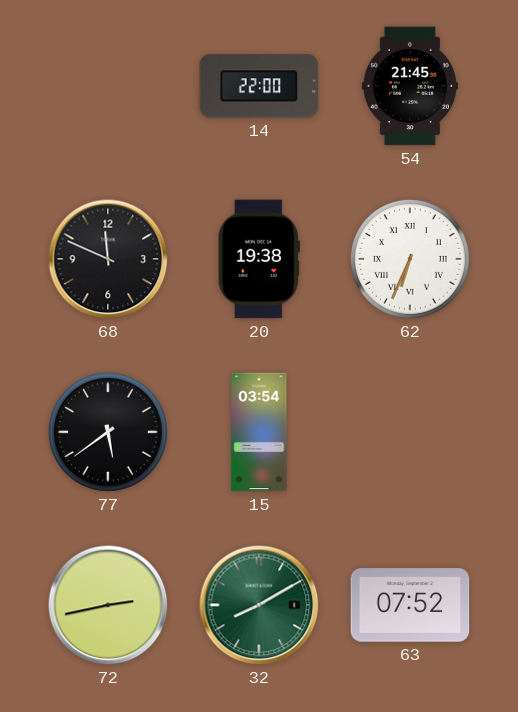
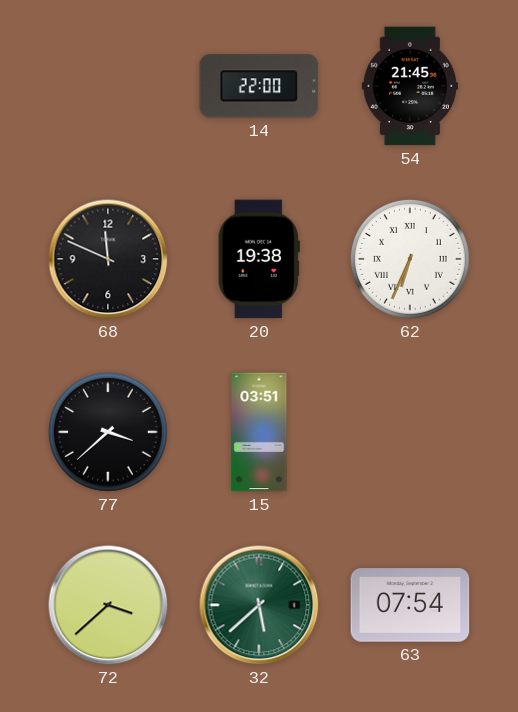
77: 5:39 -> 3:38
15: 03:54 -> 03:51
72: 2:43 -> 3:38
32: 8:10 -> 5:38
63: 07:52 -> 07:54
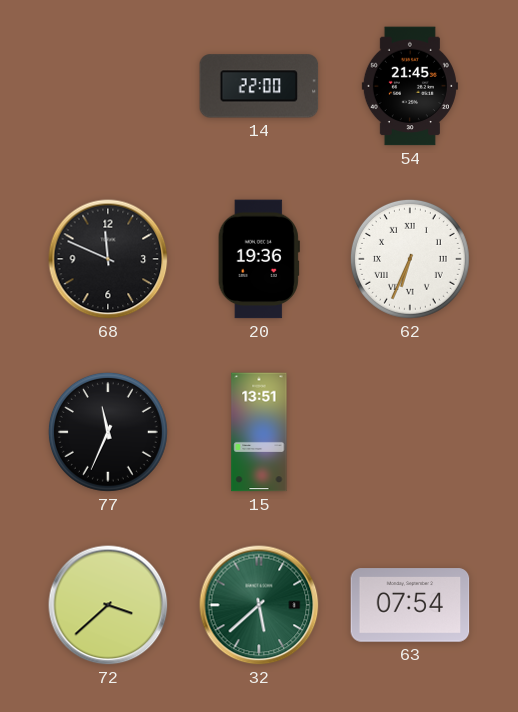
20: 19:38 -> 19:36
77: 3:38 -> 11:34
15: 03:51 -> 13:51
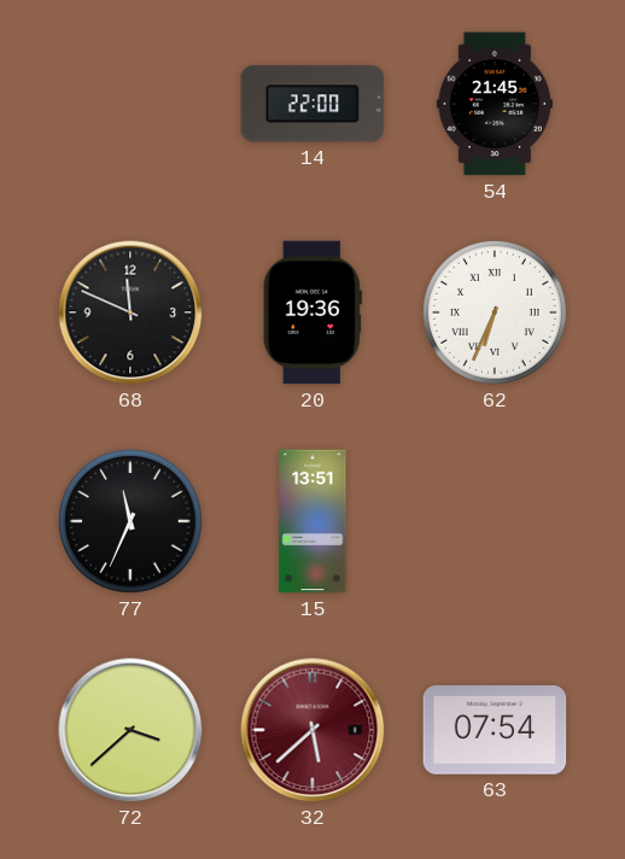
32 dial: green -> burgundy
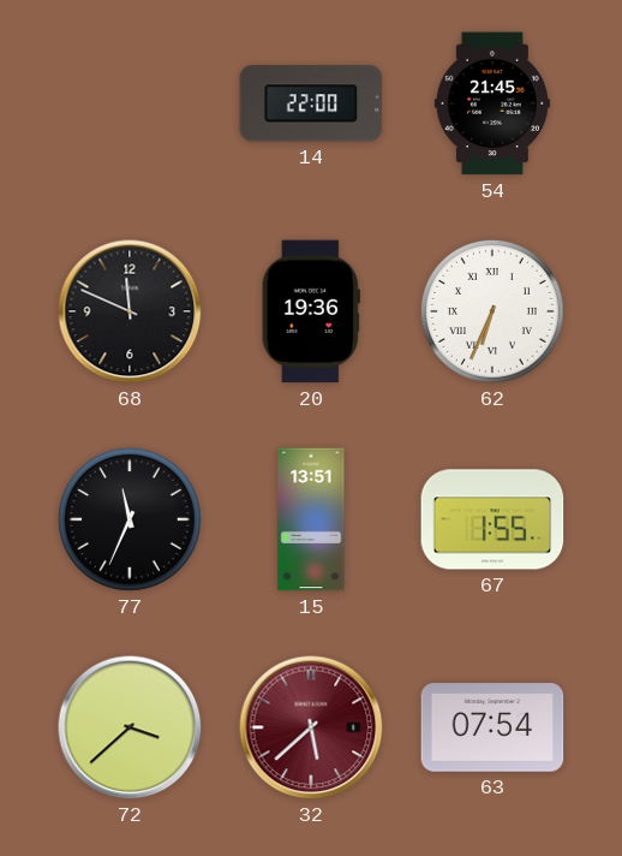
67: none -> 1:55
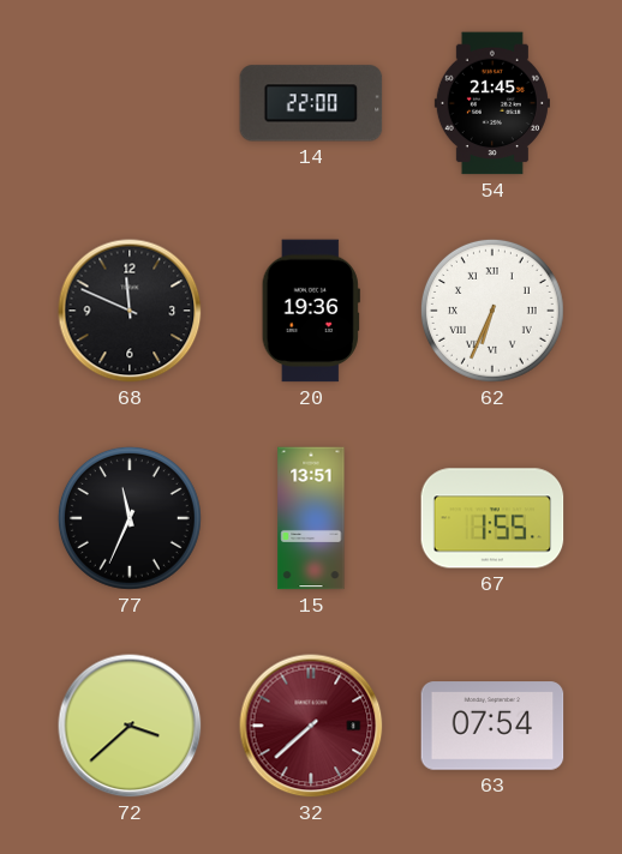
32: 5:38 -> 7:38
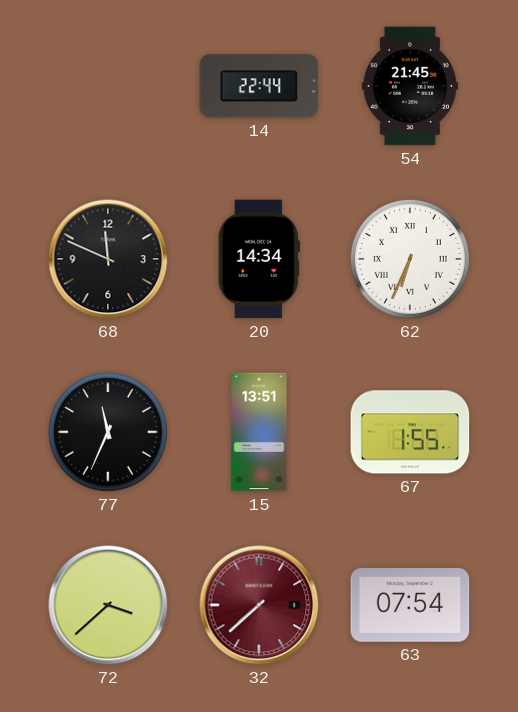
14: 22:00 -> 22:44
20: 19:36 -> 14:34
